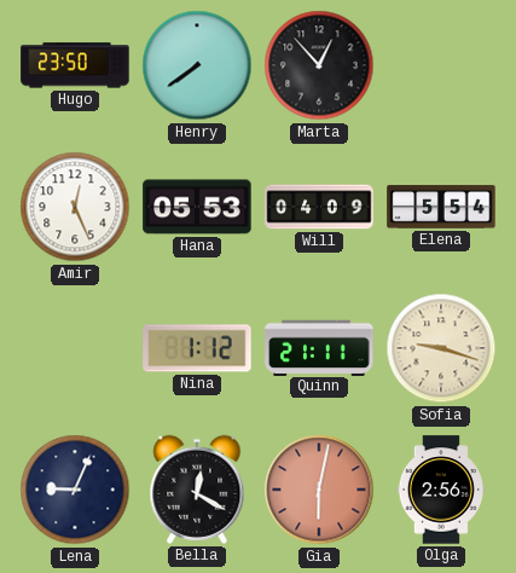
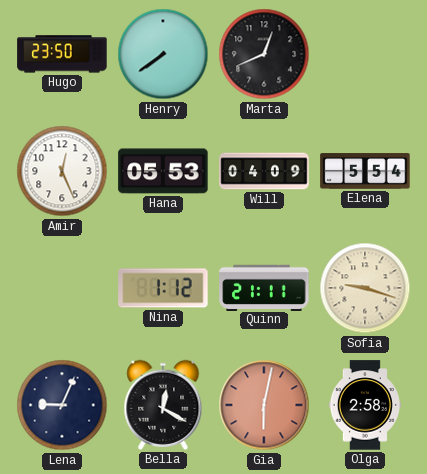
Marta: 12:53 -> 12:41
Olga: 2:56 -> 2:58
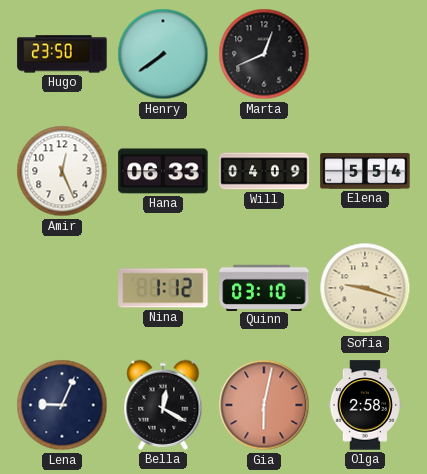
Hana: 05:53 -> 06:33
Quinn: 21:11 -> 03:10
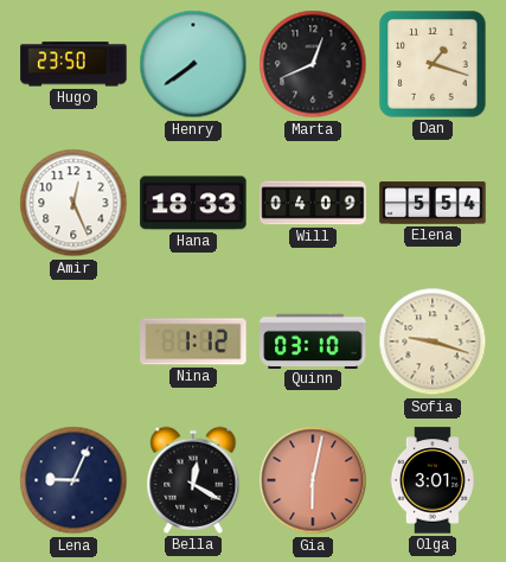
Dan: none -> 1:18
Hana: 06:33 -> 18:33
Olga: 2:58 -> 3:01
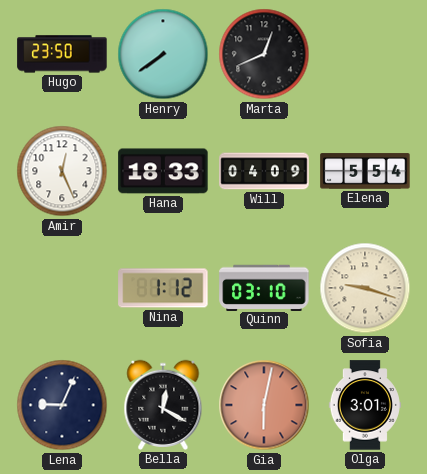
Dan: 1:18 -> none
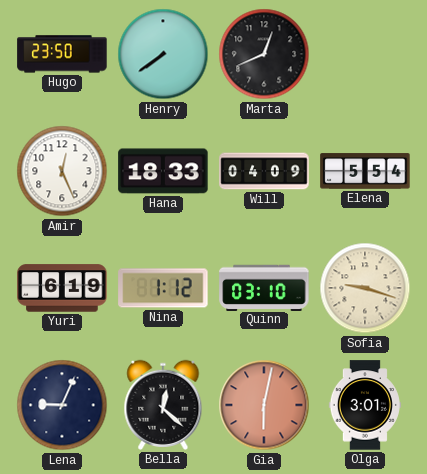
Yuri: none -> 6:19
Bella: 12:20 -> 12:22
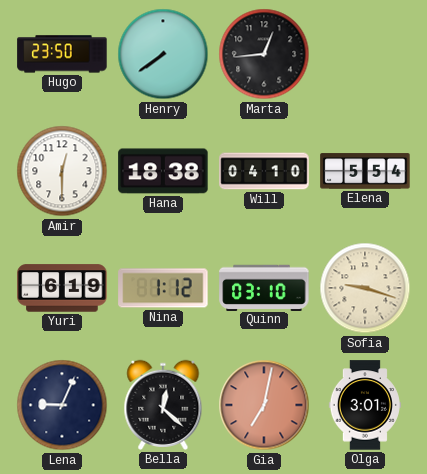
Marta: 12:41 -> 12:44
Amir: 12:26 -> 12:30
Hana: 18:33 -> 18:38
Will: 04:09 -> 04:10
Gia: 6:02 -> 7:02
